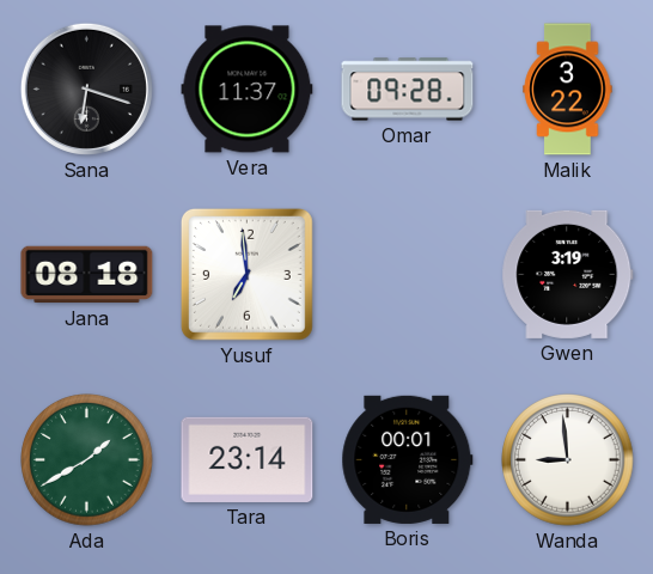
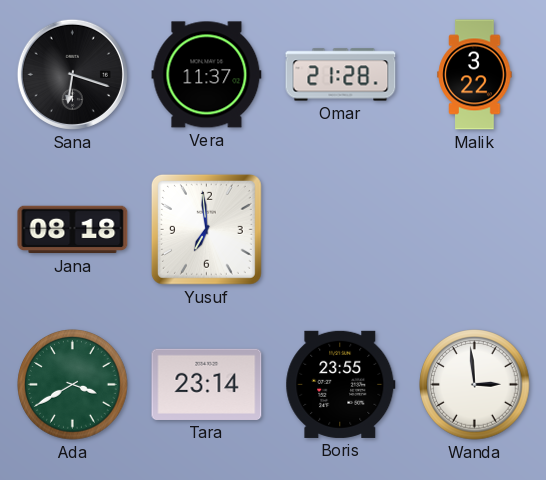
Omar: 09:28 -> 21:28
Gwen: 3:19 -> none
Ada: 1:40 -> 3:40
Boris: 00:01 -> 23:55
Wanda: 8:59 -> 2:59
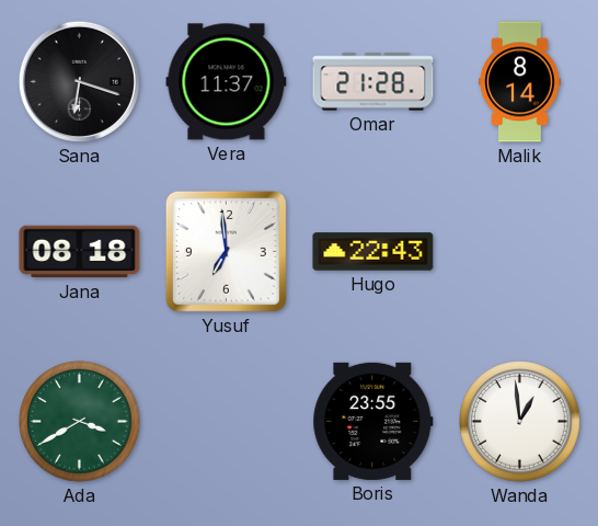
Malik: 3:22 -> 8:14
Hugo: none -> 22:43
Tara: 23:14 -> none
Wanda: 2:59 -> 12:59
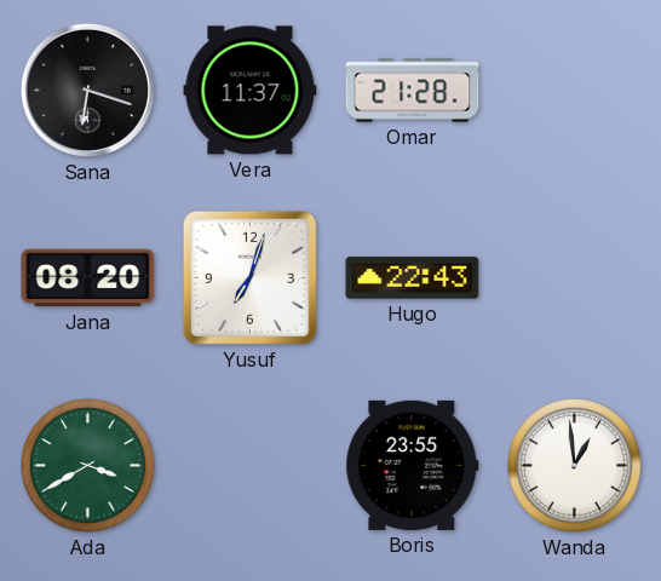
Malik: 8:14 -> none
Jana: 08:18 -> 08:20
Yusuf: 6:59 -> 7:03
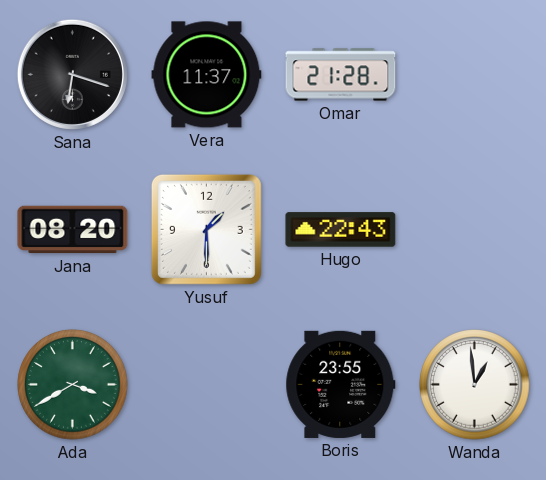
Yusuf: 7:03 -> 1:30
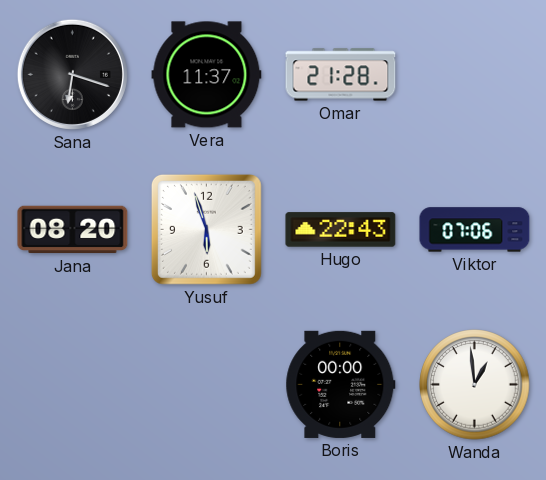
Yusuf: 1:30 -> 5:57
Viktor: none -> 07:06
Ada: 3:40 -> none
Boris: 23:55 -> 00:00
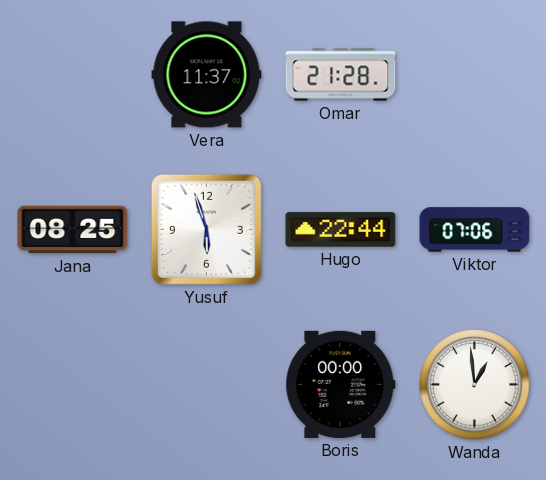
Sana: 6:18 -> none
Jana: 08:20 -> 08:25
Hugo: 22:43 -> 22:44
